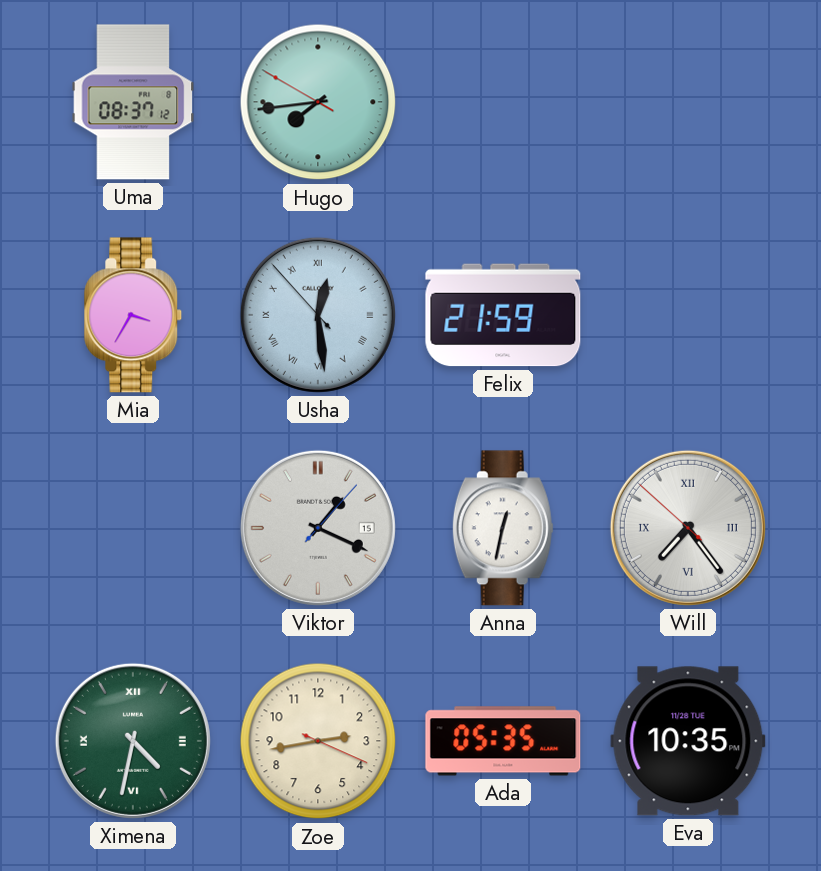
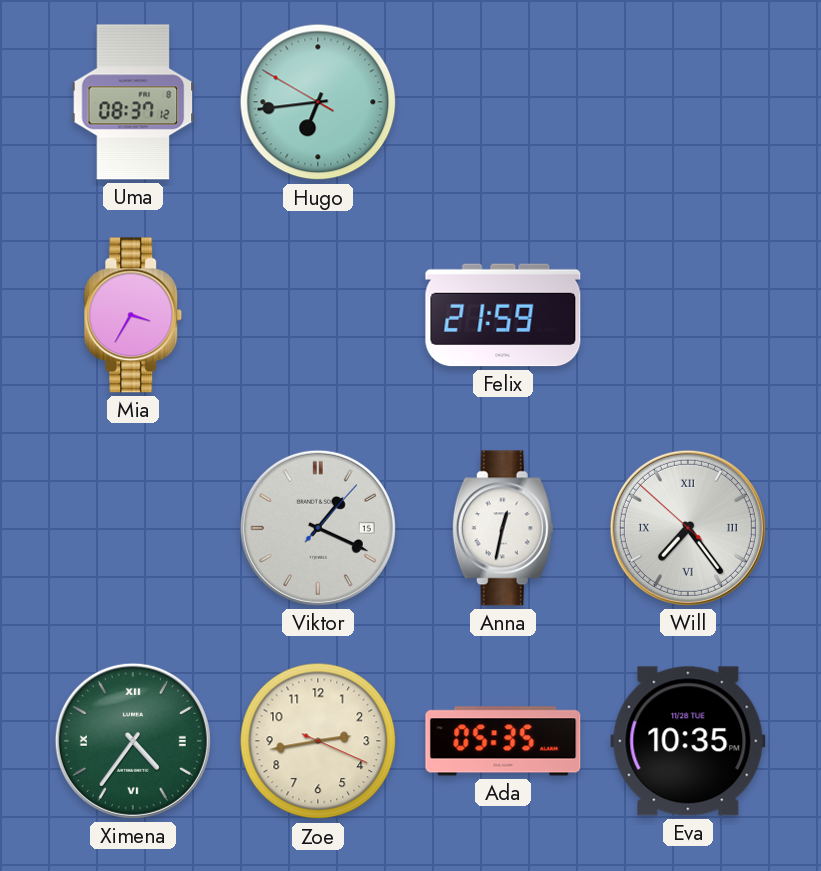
Hugo: 7:43 -> 6:43
Usha: 12:28 -> none
Ximena: 4:32 -> 4:36
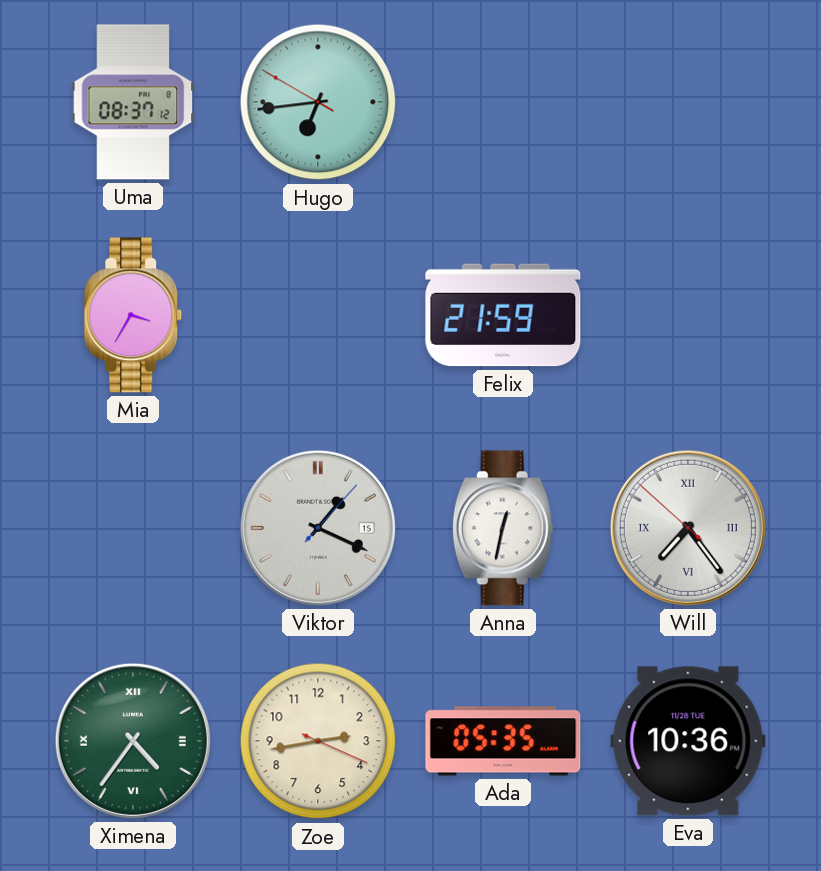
Eva: 10:35 -> 10:36
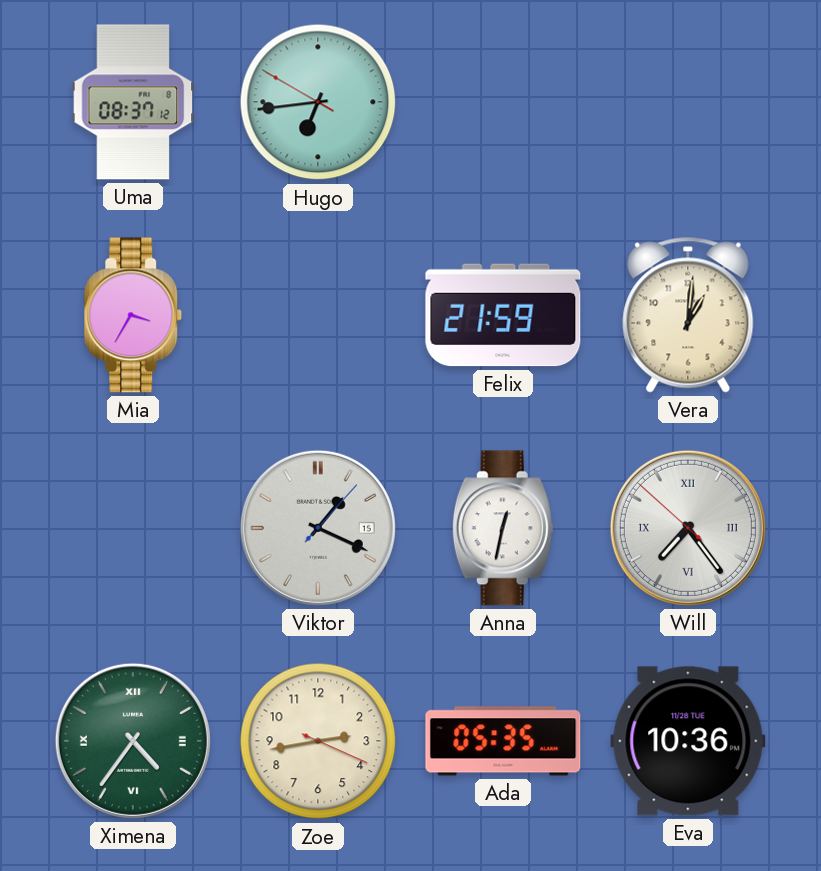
Vera: none -> 1:01
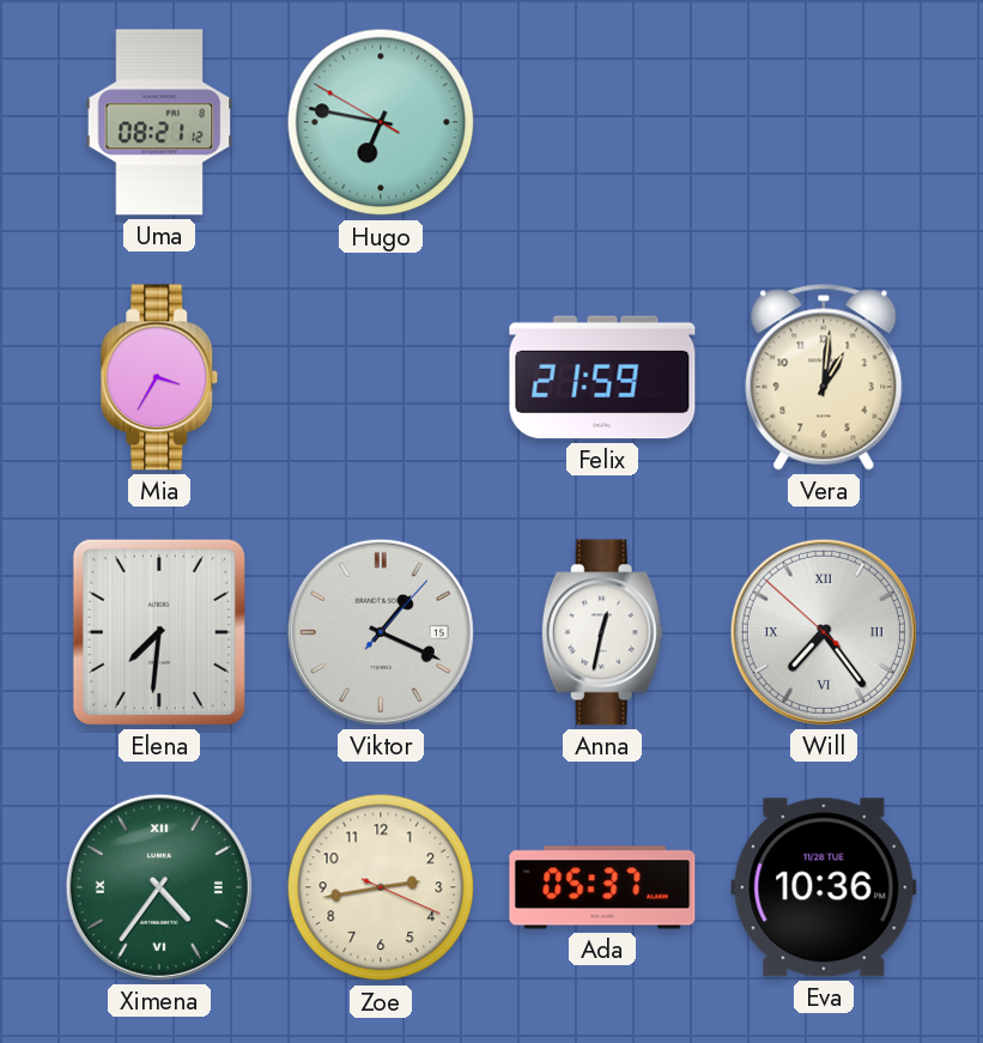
Uma: 08:37 -> 08:21
Hugo: 6:43 -> 6:46
Elena: none -> 7:31
Ada: 05:35 -> 05:37
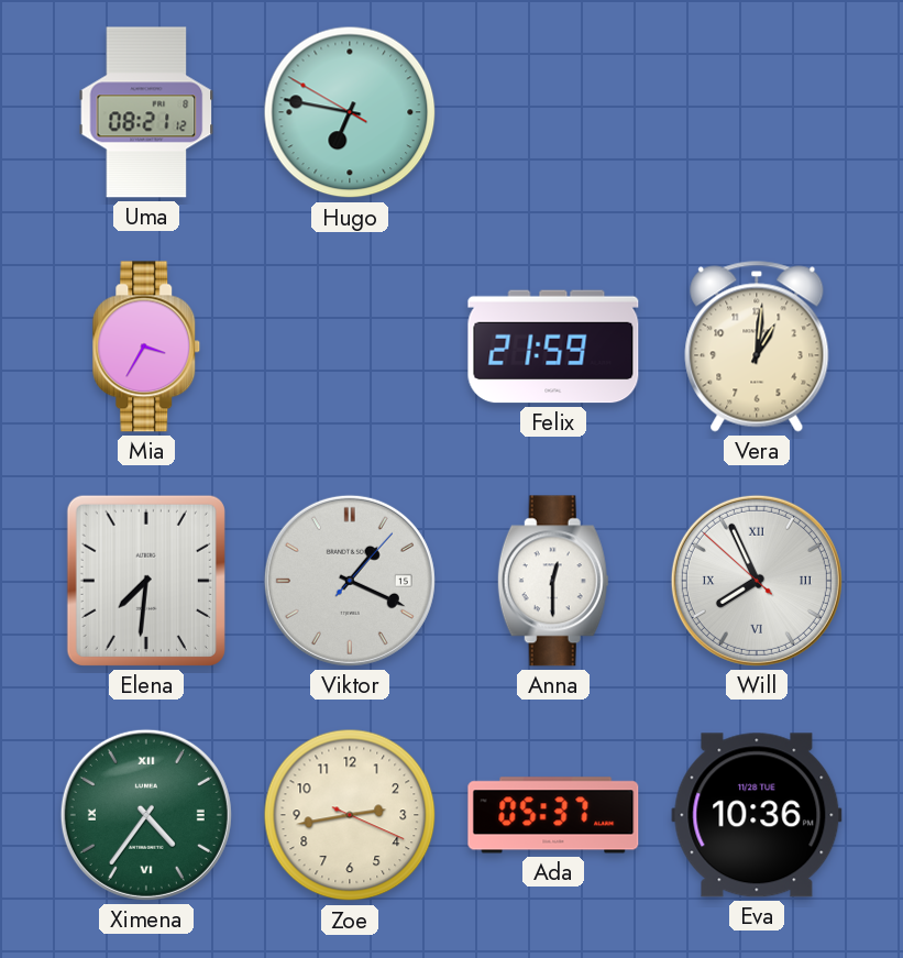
Anna: 12:32 -> 12:30
Will: 7:23 -> 7:55
